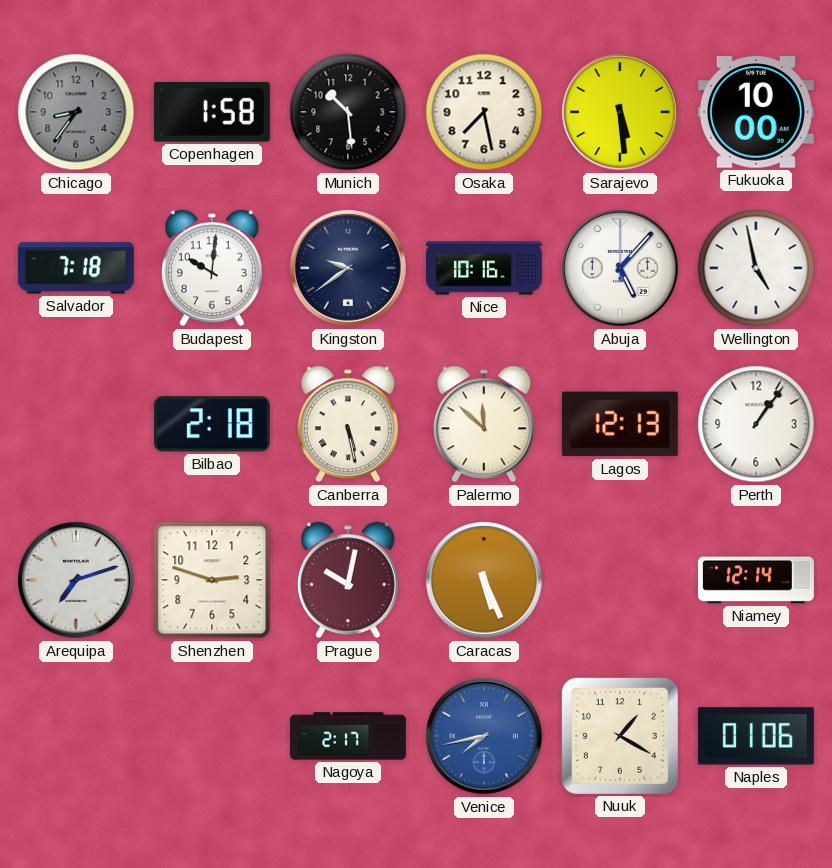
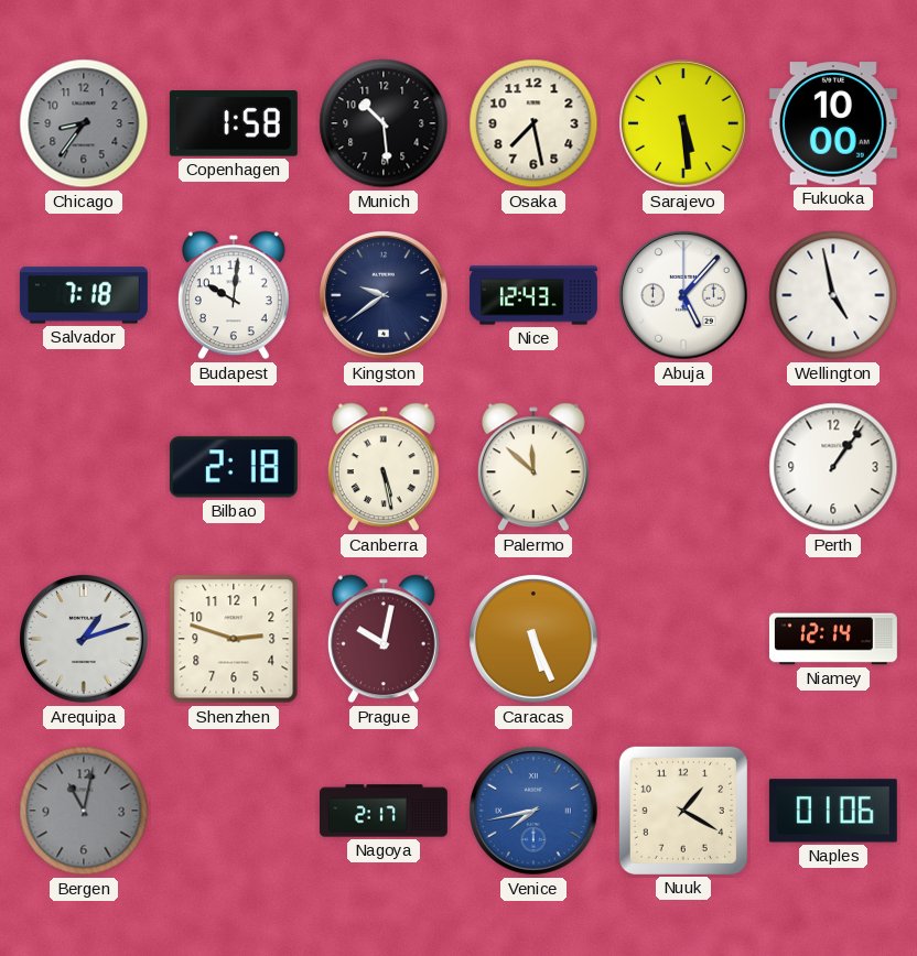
Nice: 10:16 -> 12:43
Lagos: 12:13 -> none
Arequipa: 7:12 -> 1:12
Bergen: none -> 11:02
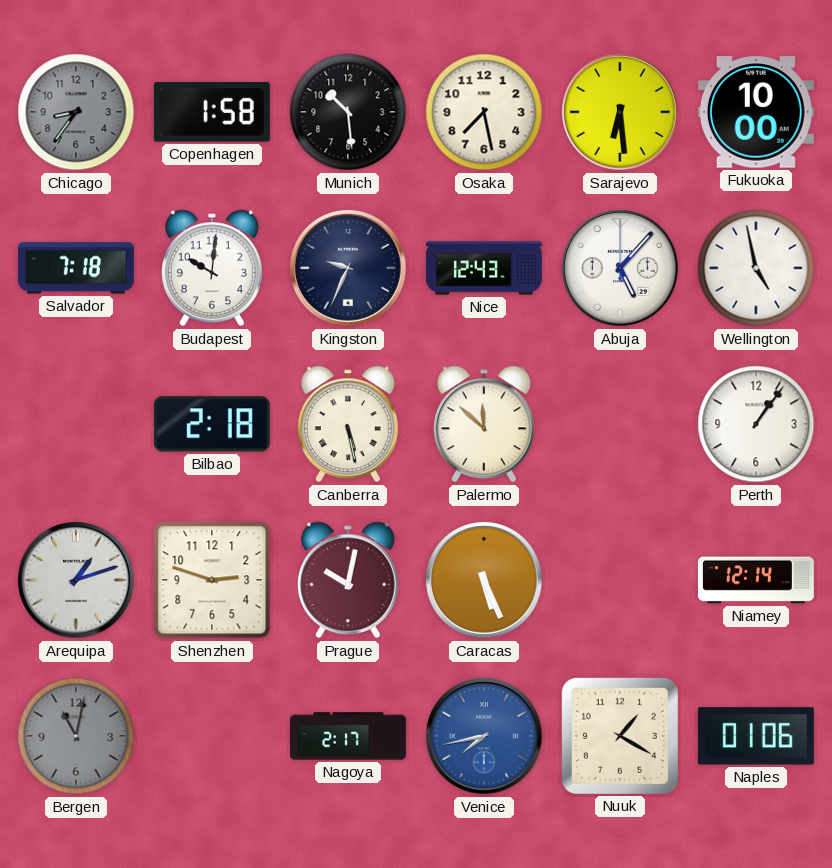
Sarajevo: 5:29 -> 6:29
Kingston: 9:39 -> 9:34
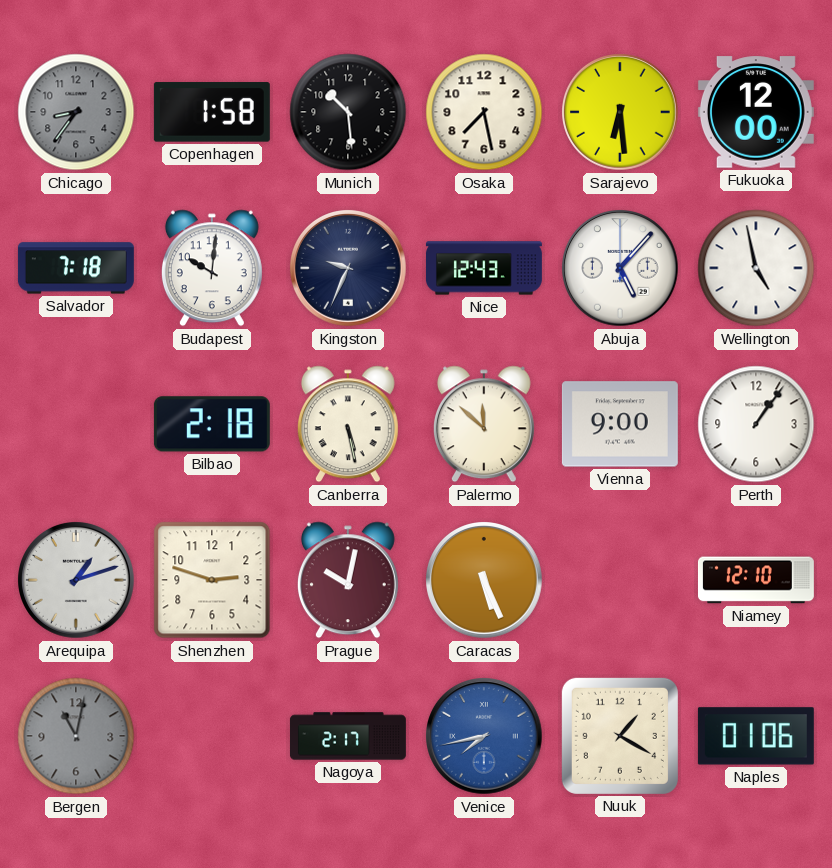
Fukuoka: 10:00 -> 12:00
Vienna: none -> 9:00
Niamey: 12:14 -> 12:10
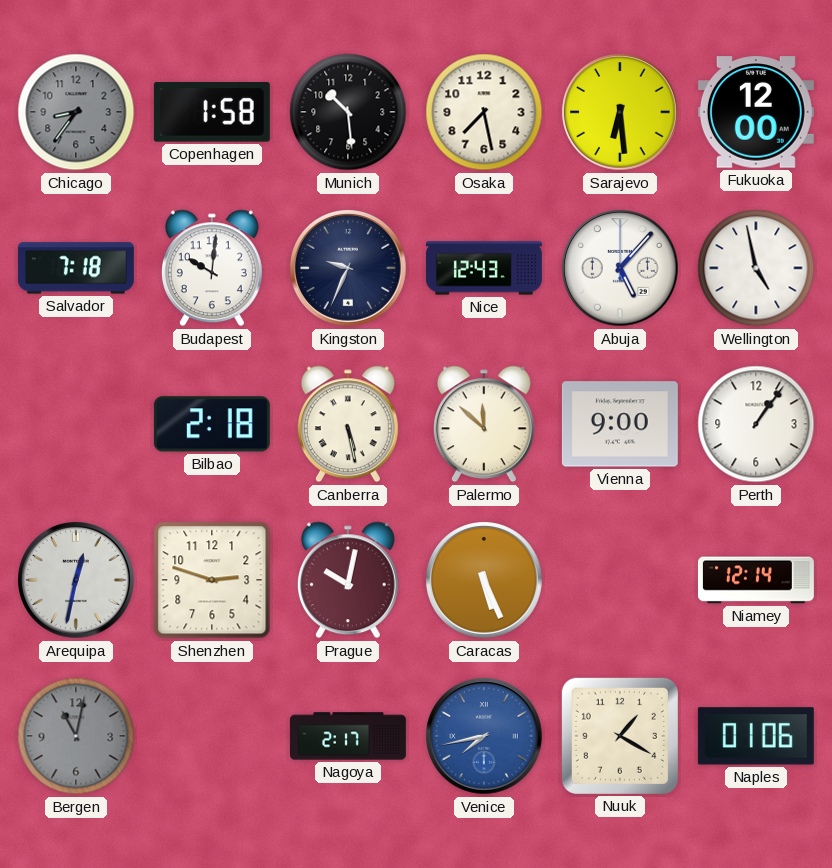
Arequipa: 1:12 -> 12:32
Niamey: 12:10 -> 12:14
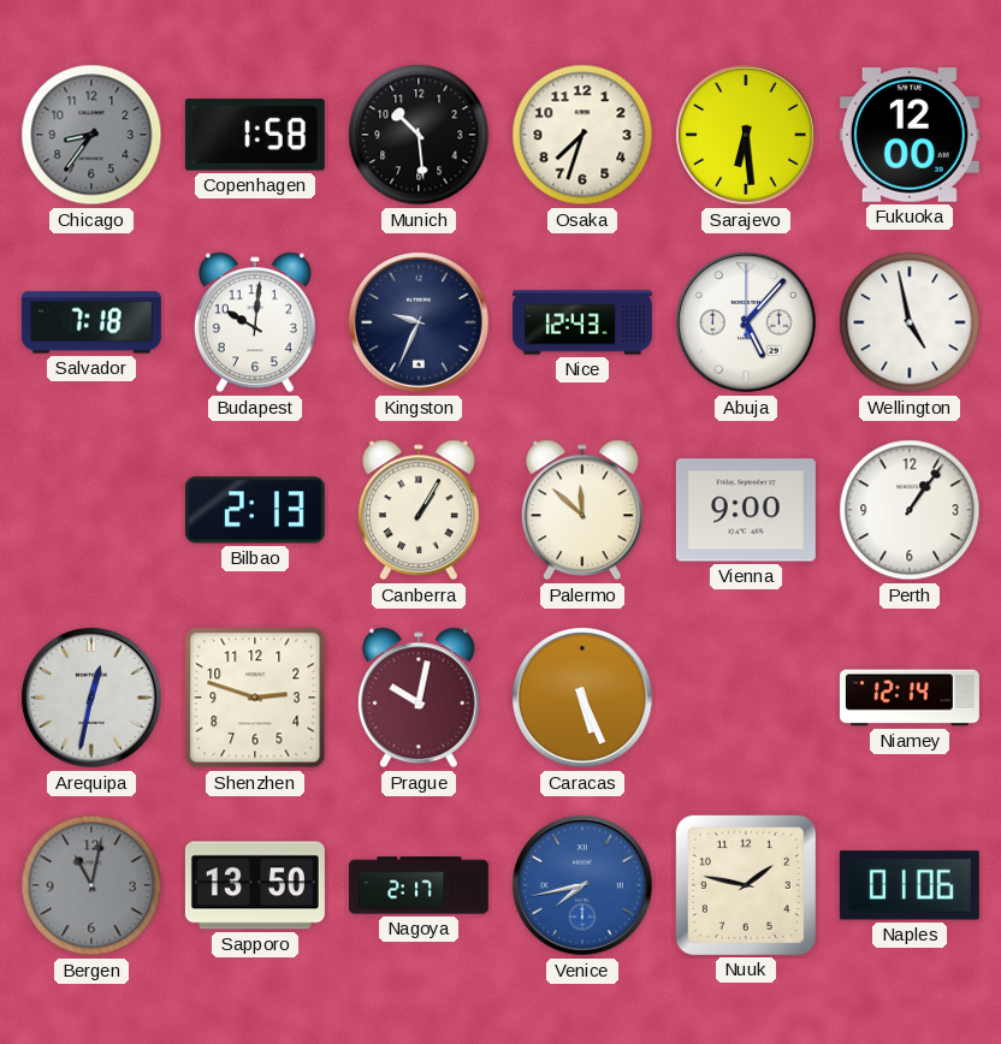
Osaka: 7:28 -> 7:33
Bilbao: 2:18 -> 2:13
Canberra: 5:28 -> 1:05
Sapporo: none -> 13:50
Nuuk: 1:20 -> 1:47
